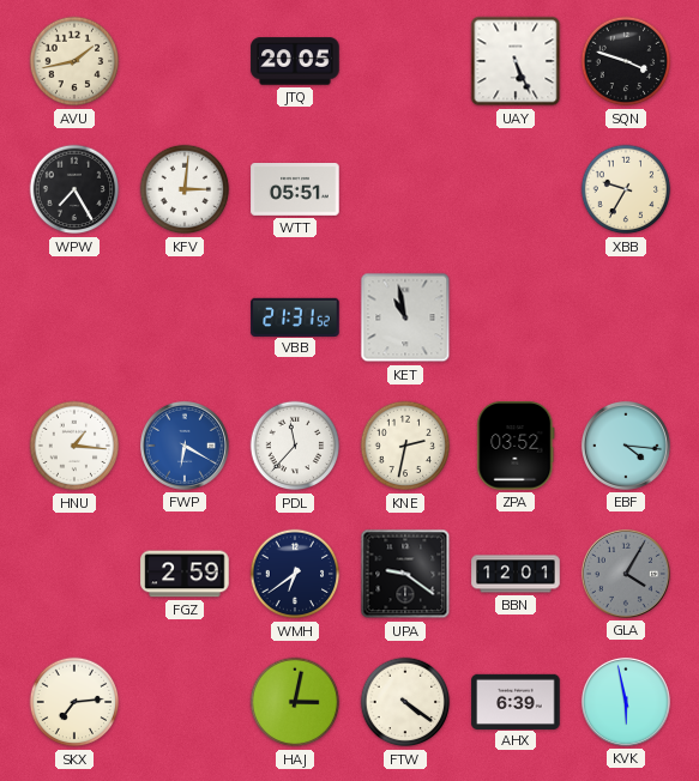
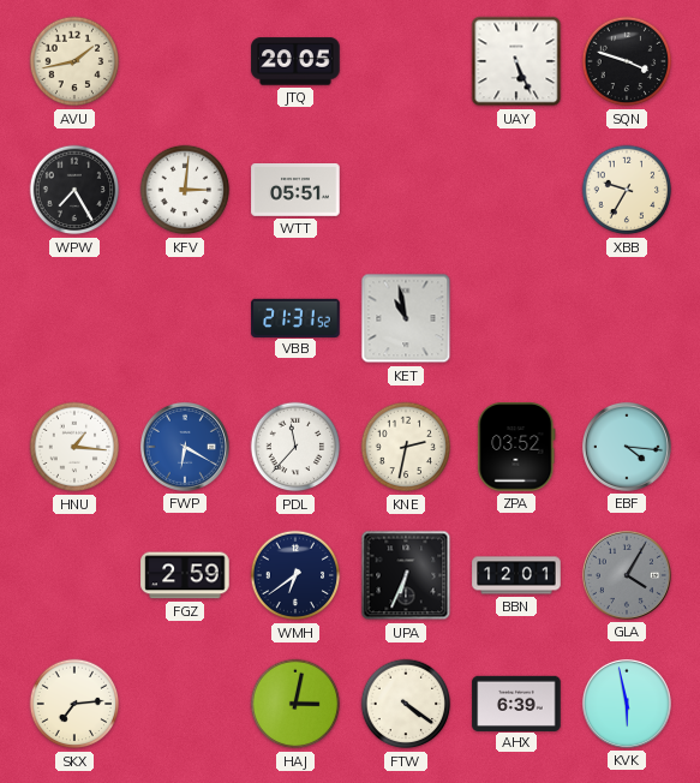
UPA: 9:21 -> 6:34
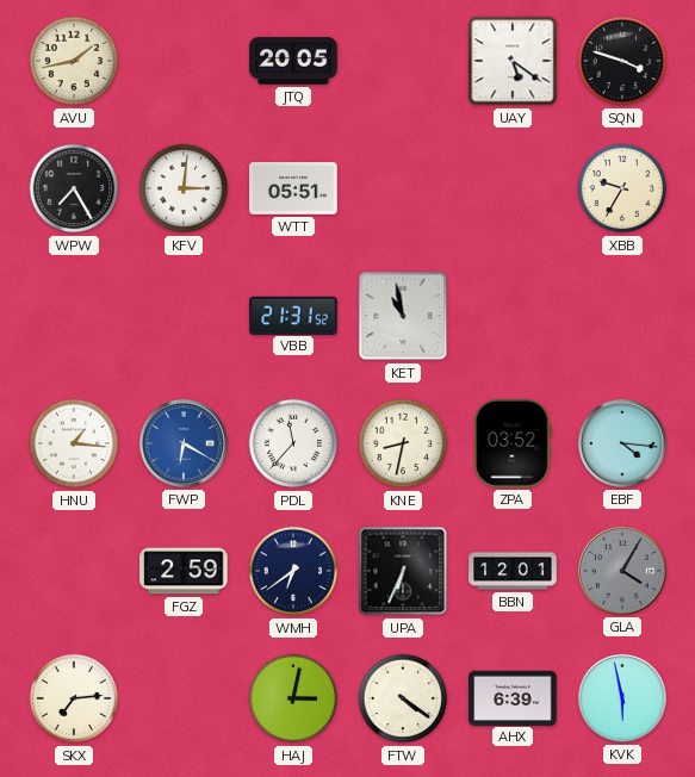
UAY: 5:26 -> 5:21
KNE: 2:32 -> 8:32
